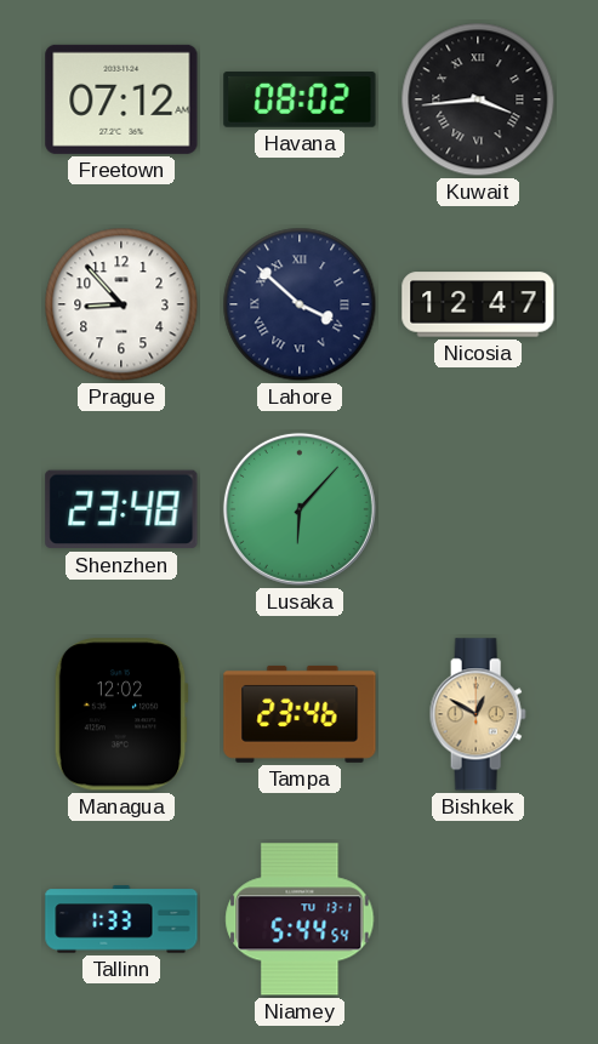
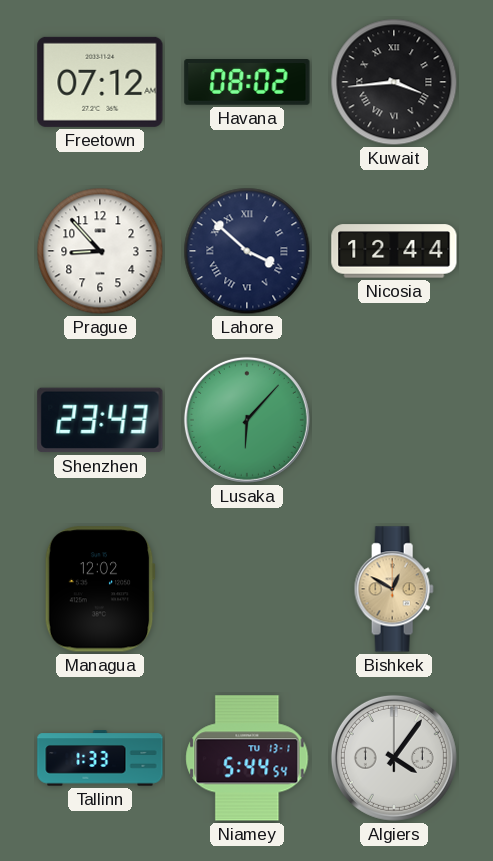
Nicosia: 12:47 -> 12:44
Shenzhen: 23:48 -> 23:43
Tampa: 23:46 -> none
Algiers: none -> 4:06
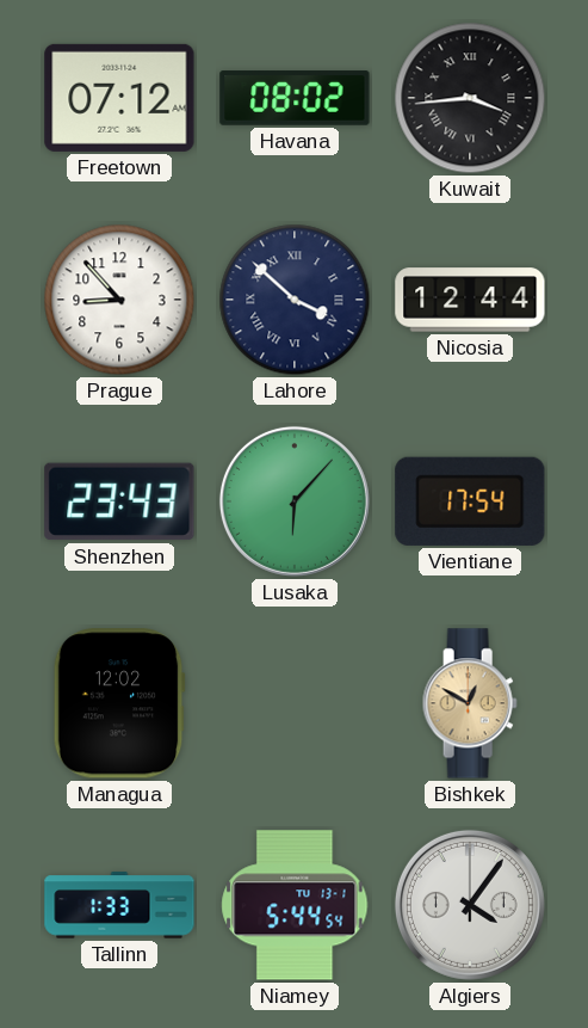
Vientiane: none -> 17:54
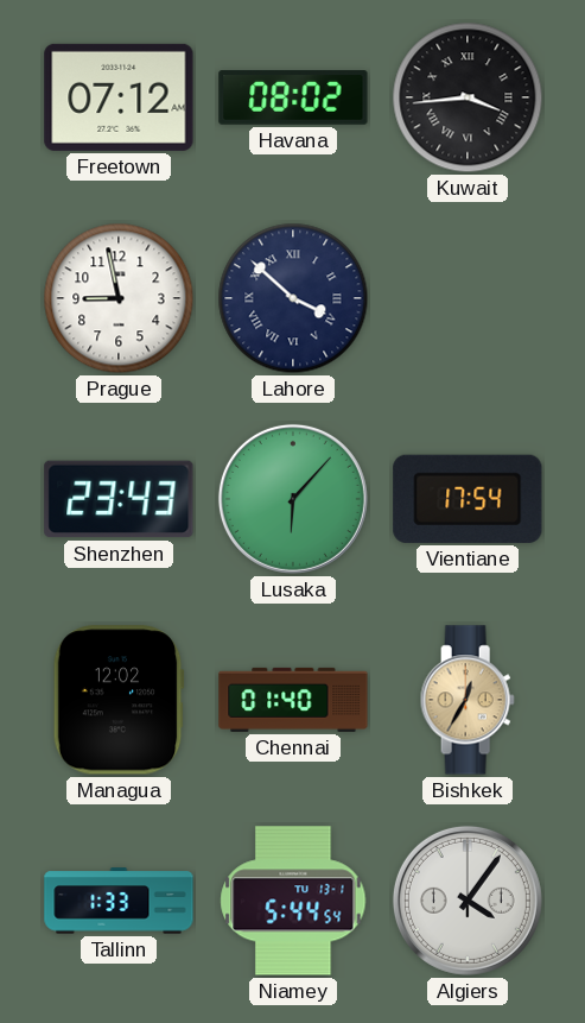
Prague: 8:53 -> 8:58
Nicosia: 12:44 -> none
Chennai: none -> 01:40
Bishkek: 12:50 -> 12:35
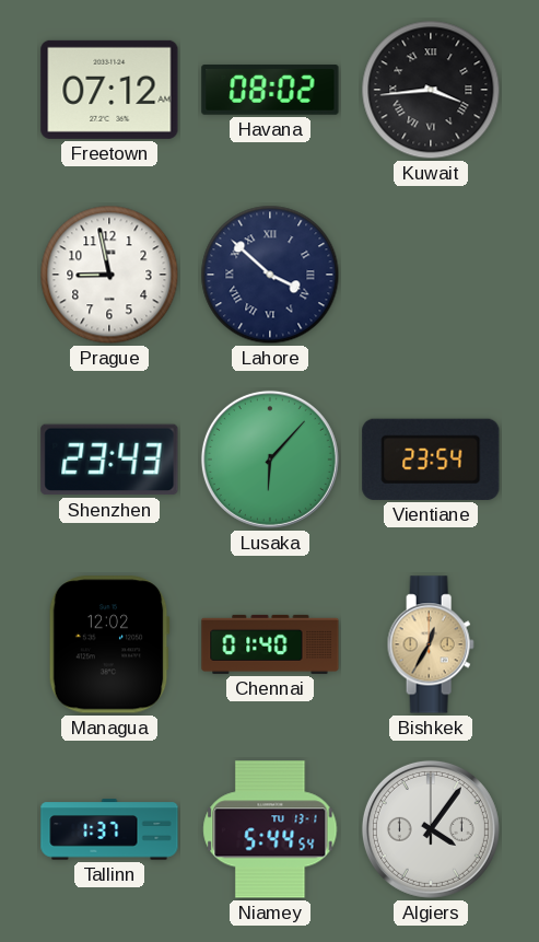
Vientiane: 17:54 -> 23:54
Tallinn: 1:33 -> 1:37
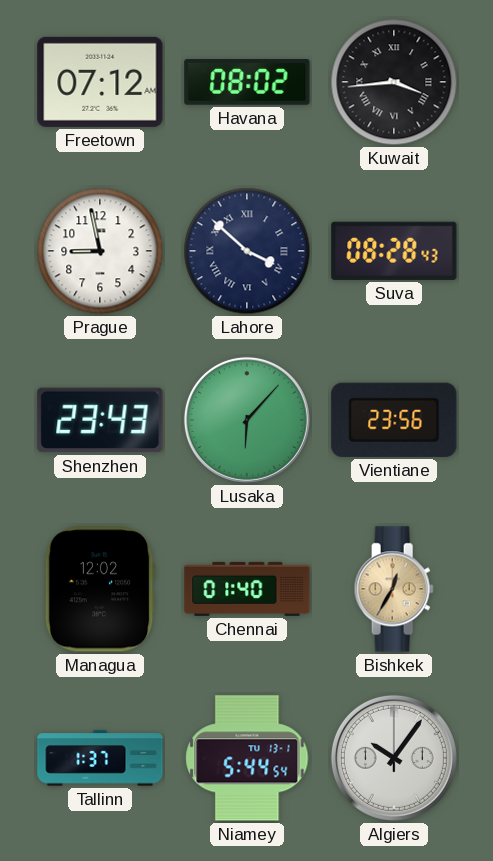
Suva: none -> 08:28
Vientiane: 23:54 -> 23:56
Algiers: 4:06 -> 10:06
